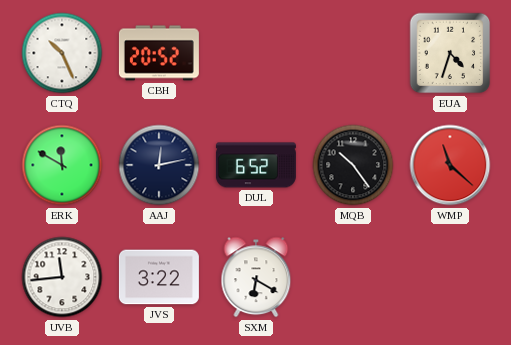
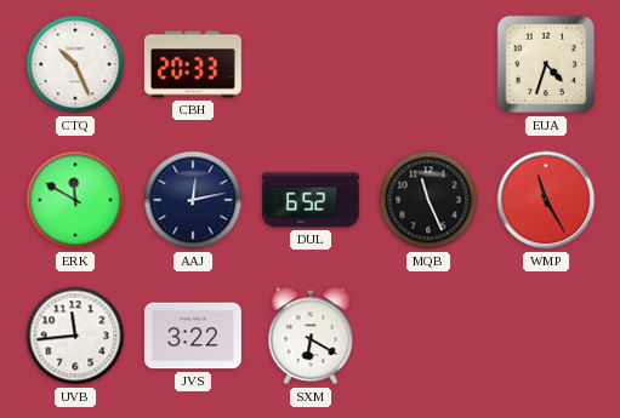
CBH: 20:52 -> 20:33
MQB: 10:24 -> 11:26
WMP: 11:22 -> 11:25
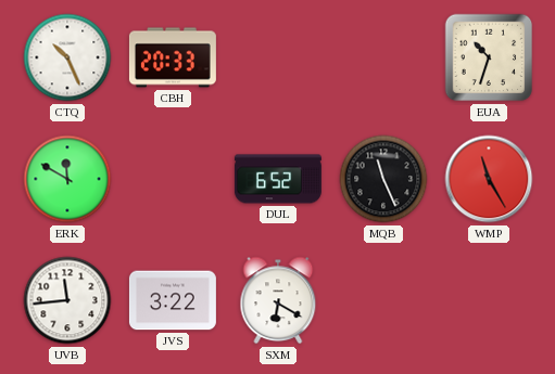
EUA: 4:33 -> 10:33
AAJ: 12:13 -> none
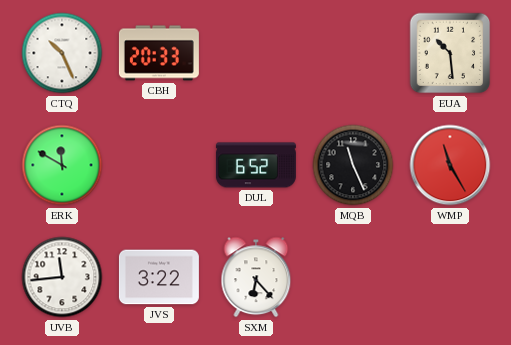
EUA: 10:33 -> 10:29
SXM: 6:20 -> 6:23
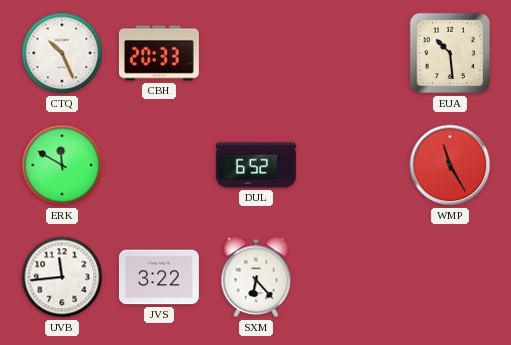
MQB: 11:26 -> none
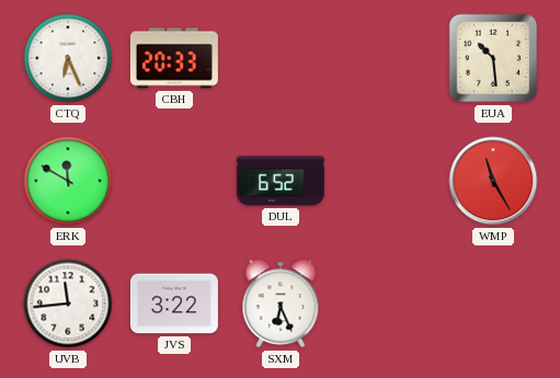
CTQ: 10:26 -> 6:26
SXM: 6:23 -> 6:26
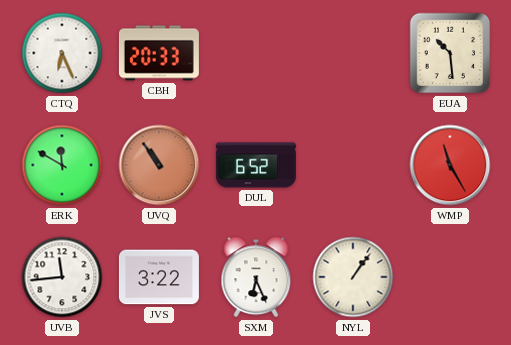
UVQ: none -> 10:54
NYL: none -> 1:06
